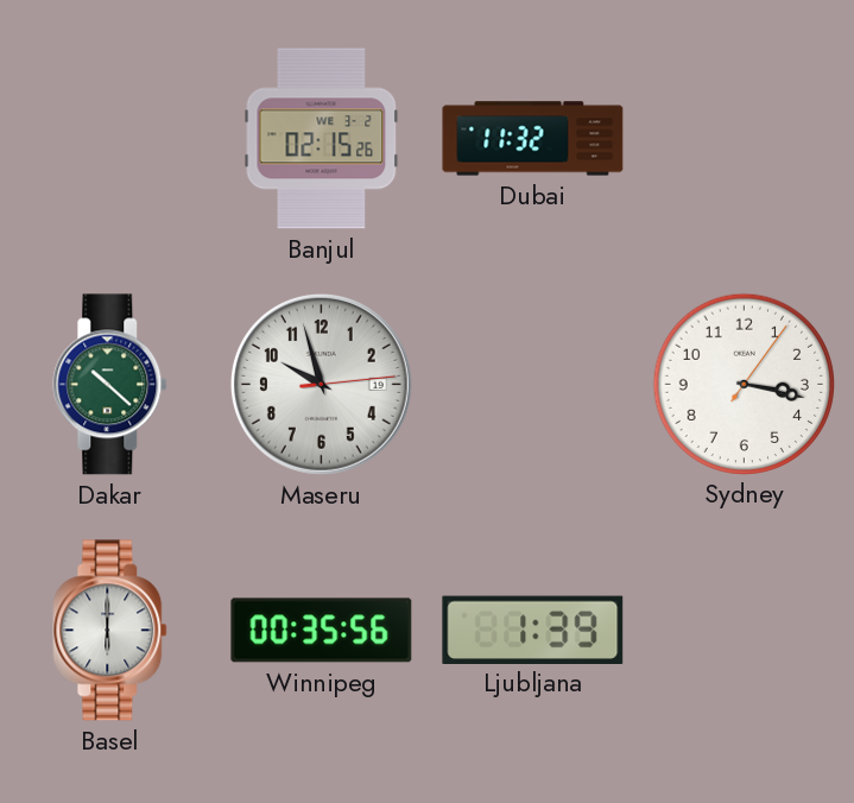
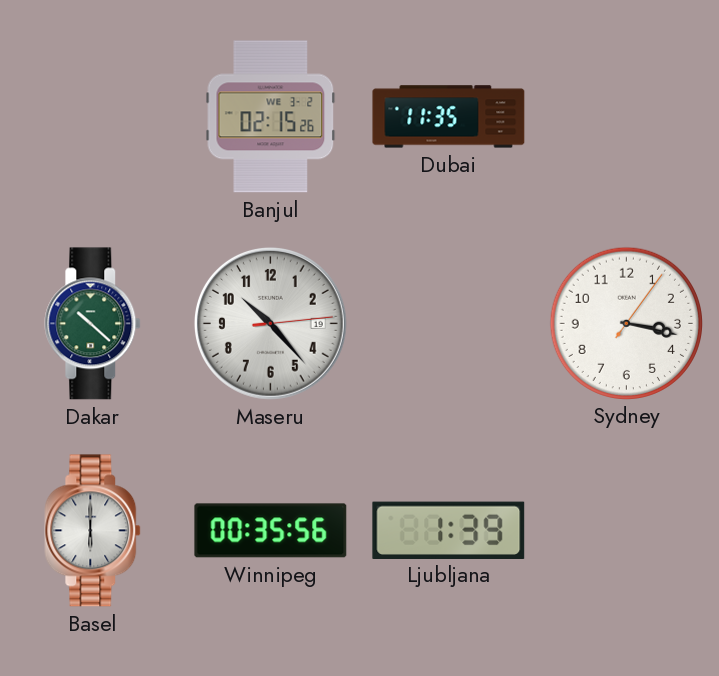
Dubai: 11:32 -> 11:35
Maseru: 9:57 -> 10:23
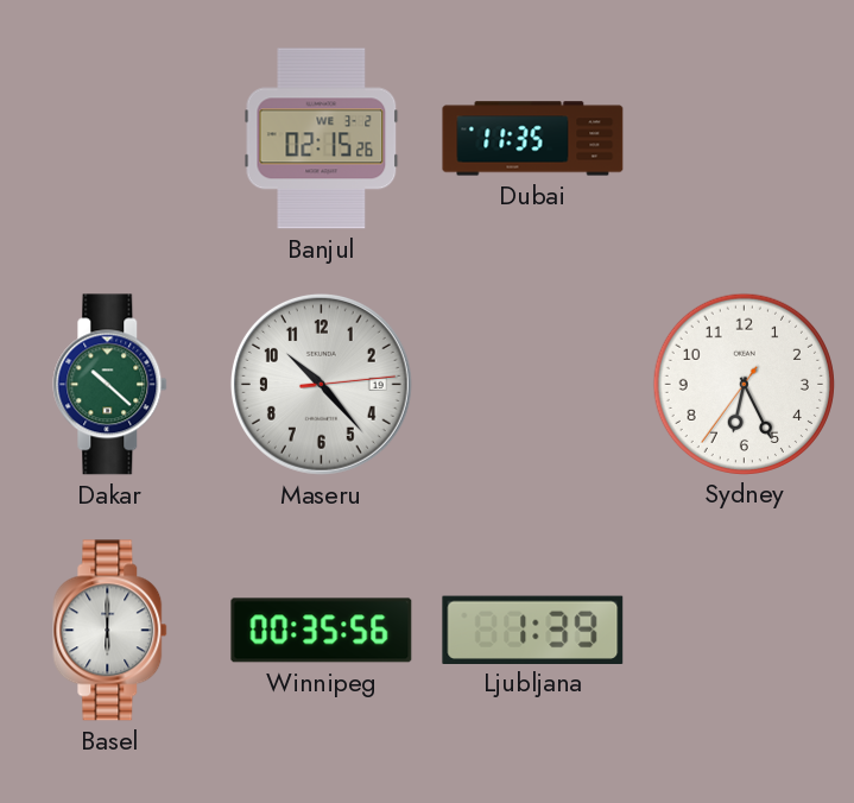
Sydney: 3:17 -> 6:25
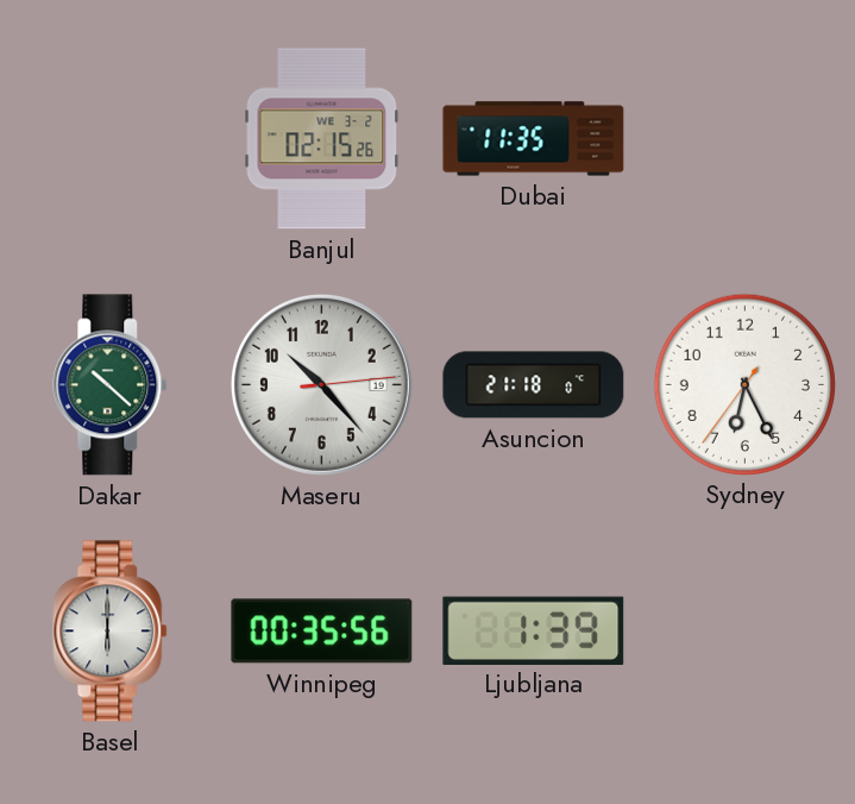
Asuncion: none -> 21:18
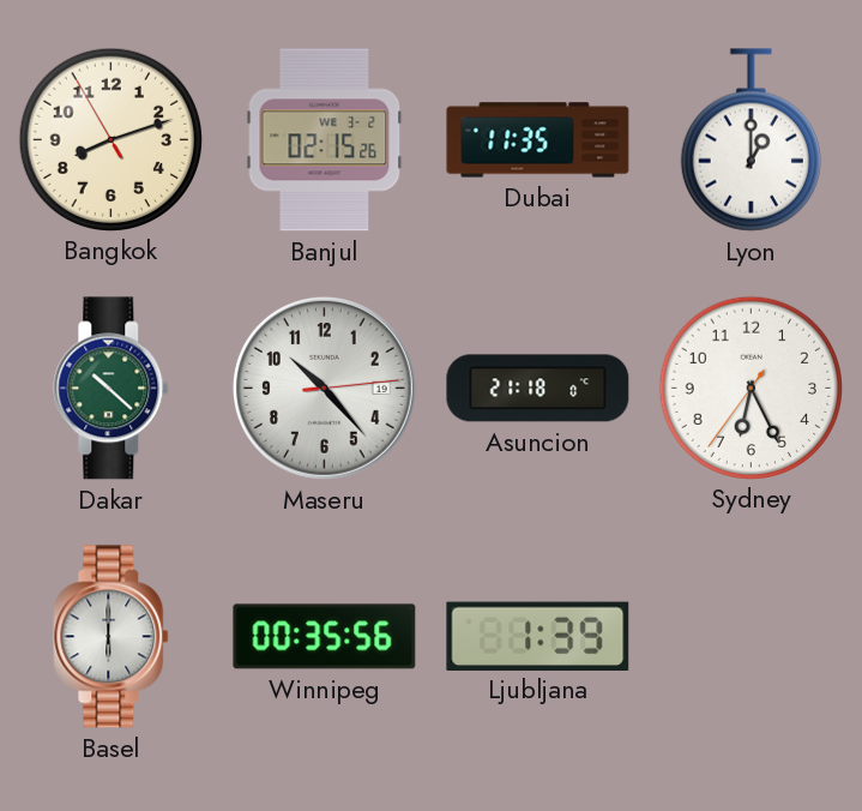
Bangkok: none -> 8:11
Lyon: none -> 1:00
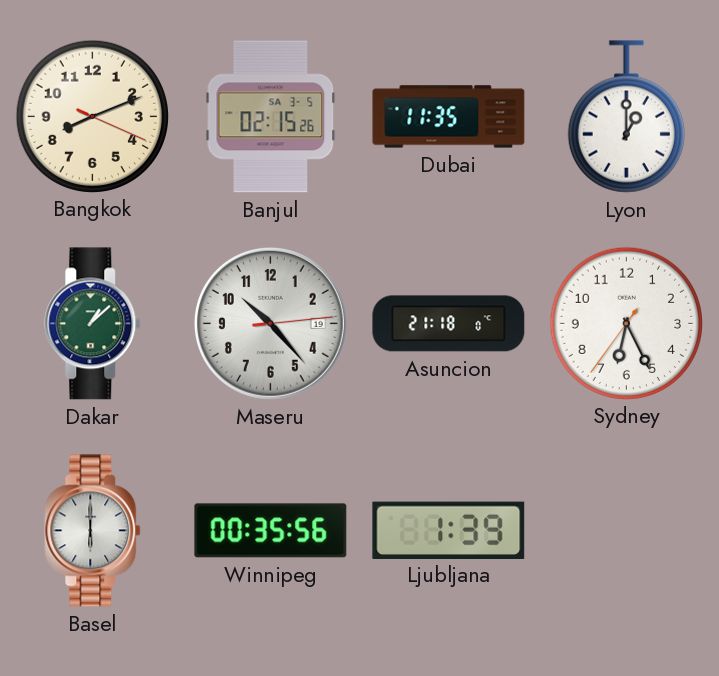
Bangkok: 8:11:55 -> 8:11:19
Banjul date: WE 3-2 -> SA 3-5
Dakar: 10:22 -> 1:08
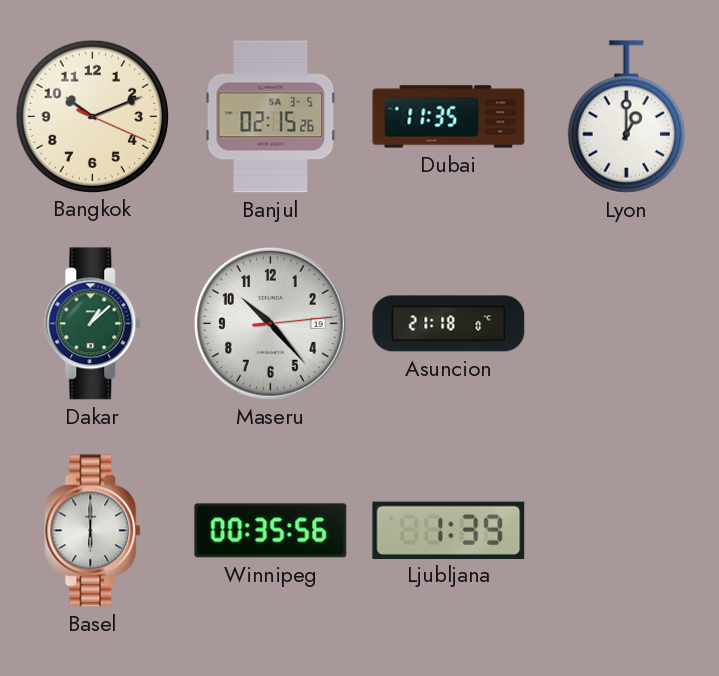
Bangkok: 8:11 -> 10:11
Sydney: 6:25 -> none
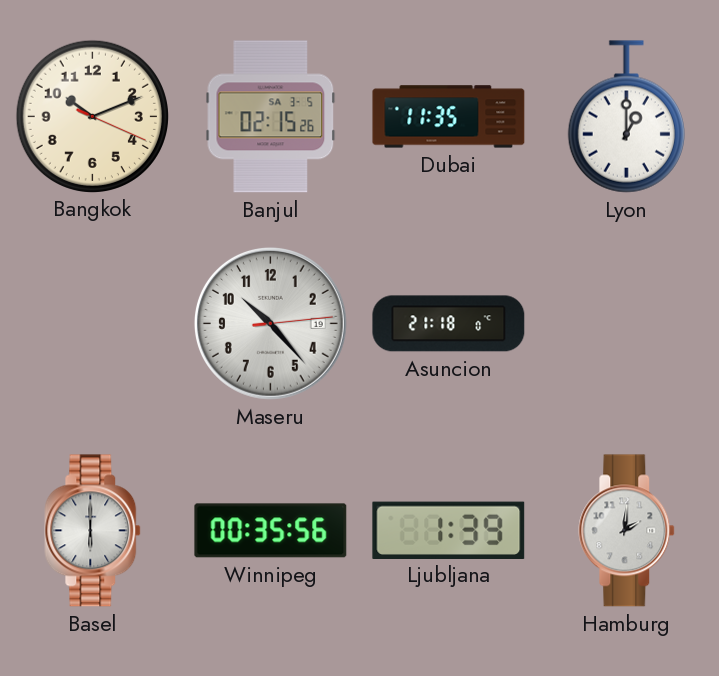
Dakar: 1:08 -> none
Hamburg: none -> 2:01
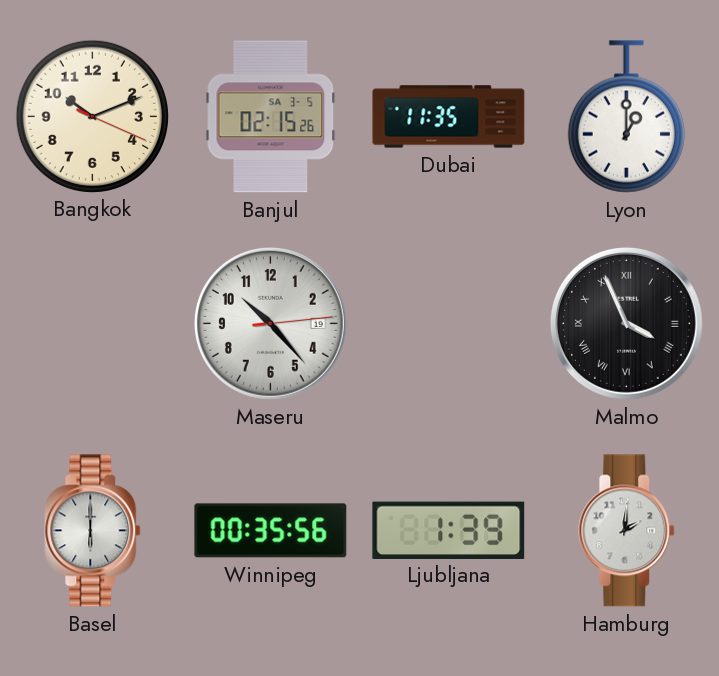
Asuncion: 21:18 -> none
Malmo: none -> 3:56
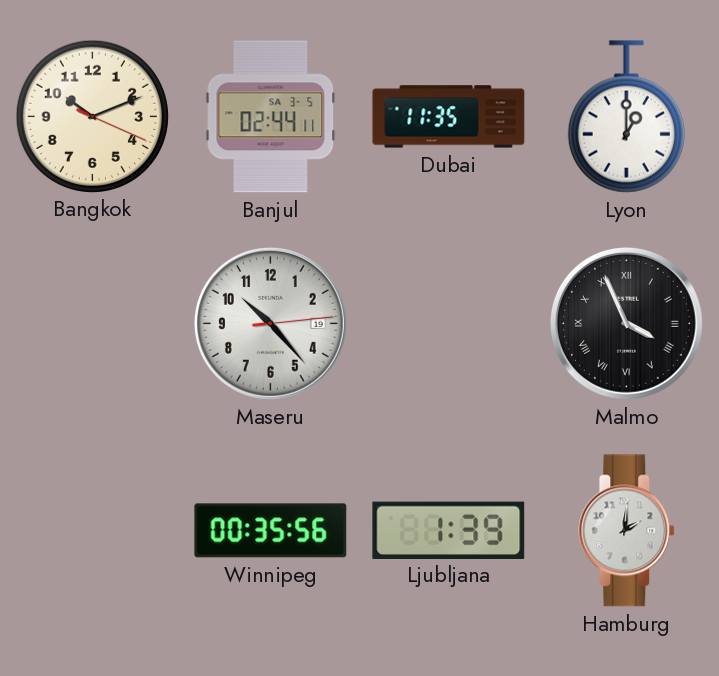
Banjul: 02:15 -> 02:44
Basel: 6:00 -> none
